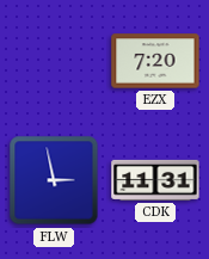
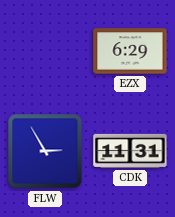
EZX: 7:20 -> 6:29
FLW: 2:58 -> 2:55
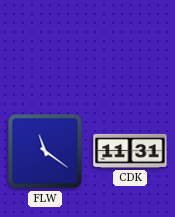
EZX: 6:29 -> none
FLW: 2:55 -> 11:21
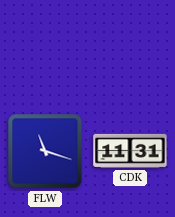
FLW: 11:21 -> 11:18
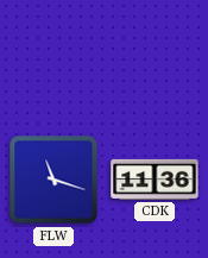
CDK: 11:31 -> 11:36
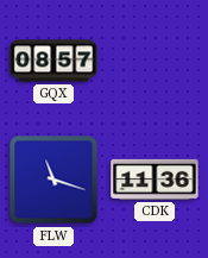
GQX: none -> 08:57
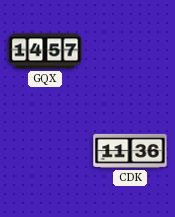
GQX: 08:57 -> 14:57
FLW: 11:18 -> none
